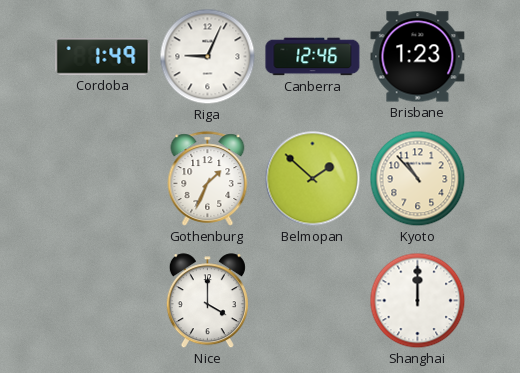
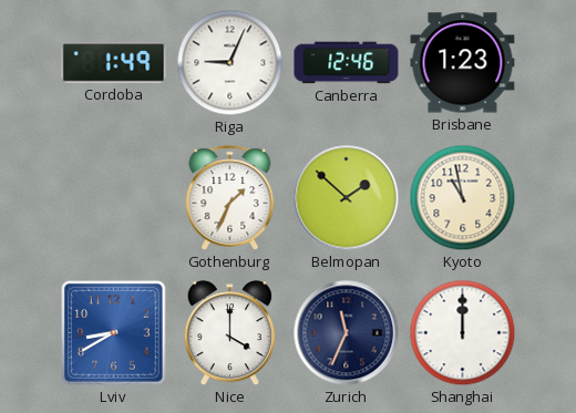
Kyoto: 10:53 -> 10:58
Lviv: none -> 8:40
Zurich: none -> 11:34
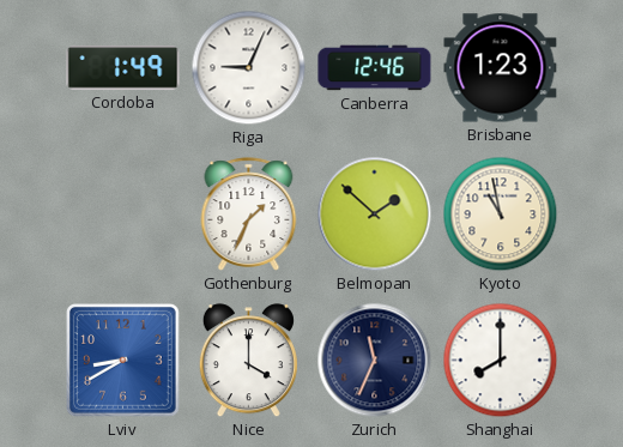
Shanghai: 12:00 -> 8:00
